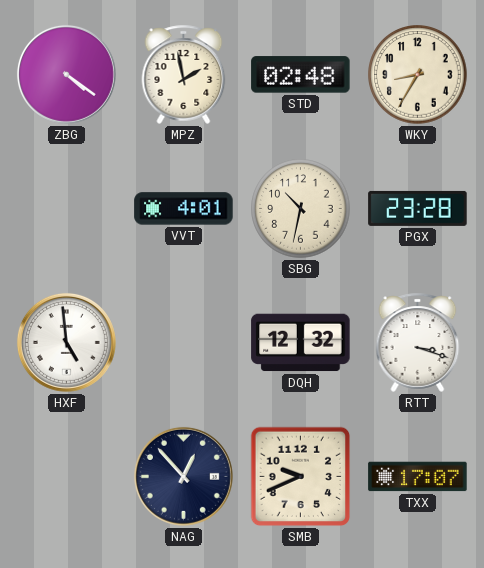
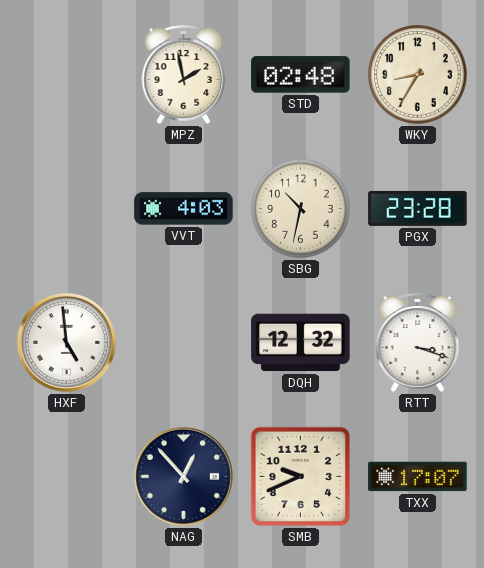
ZBG: 4:21 -> none
VVT: 4:01 -> 4:03
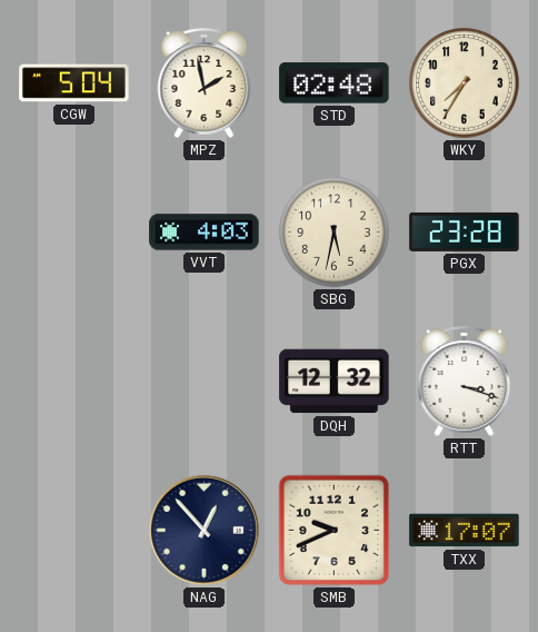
CGW: none -> 5:04
WKY: 8:35 -> 7:35
SBG: 10:32 -> 5:32
HXF: 4:59 -> none
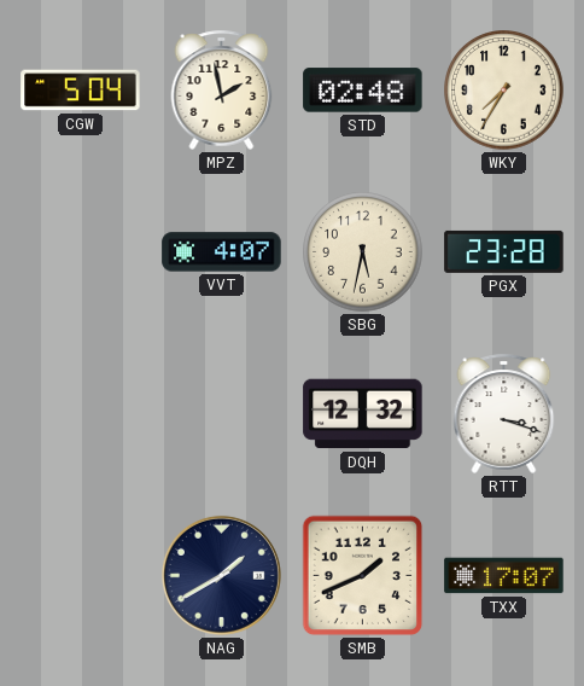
VVT: 4:03 -> 4:07
NAG: 12:53 -> 1:40
SMB: 9:41 -> 1:41
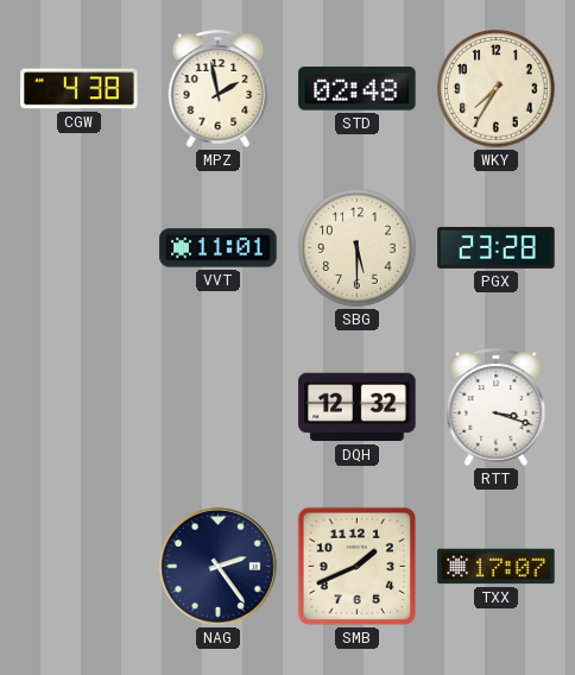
CGW: 5:04 -> 4:38
VVT: 4:07 -> 11:01
SBG: 5:32 -> 5:30
NAG: 1:40 -> 2:24
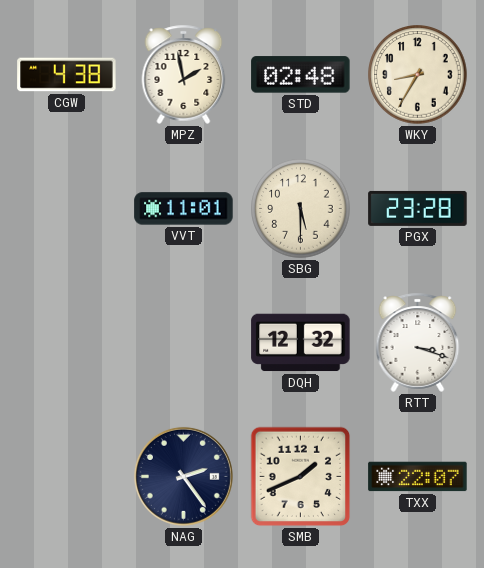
WKY: 7:35 -> 8:35
TXX: 17:07 -> 22:07
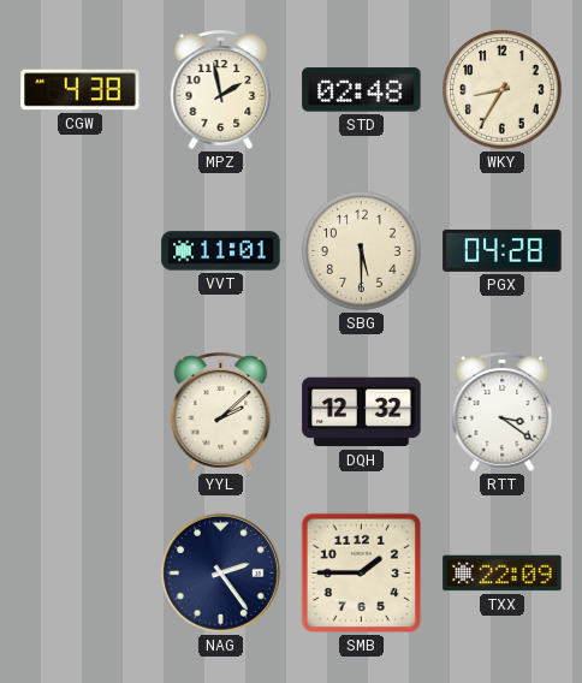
PGX: 23:28 -> 04:28
YYL: none -> 2:08
RTT: 3:18 -> 3:21
SMB: 1:41 -> 1:45
TXX: 22:07 -> 22:09
